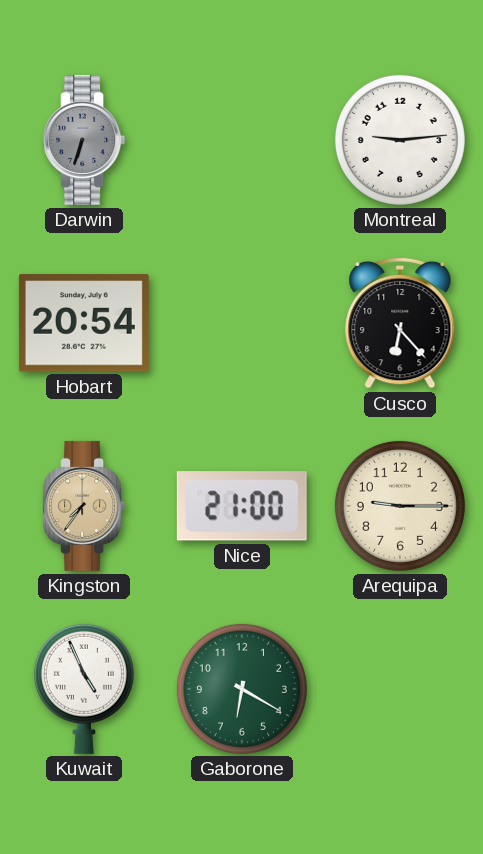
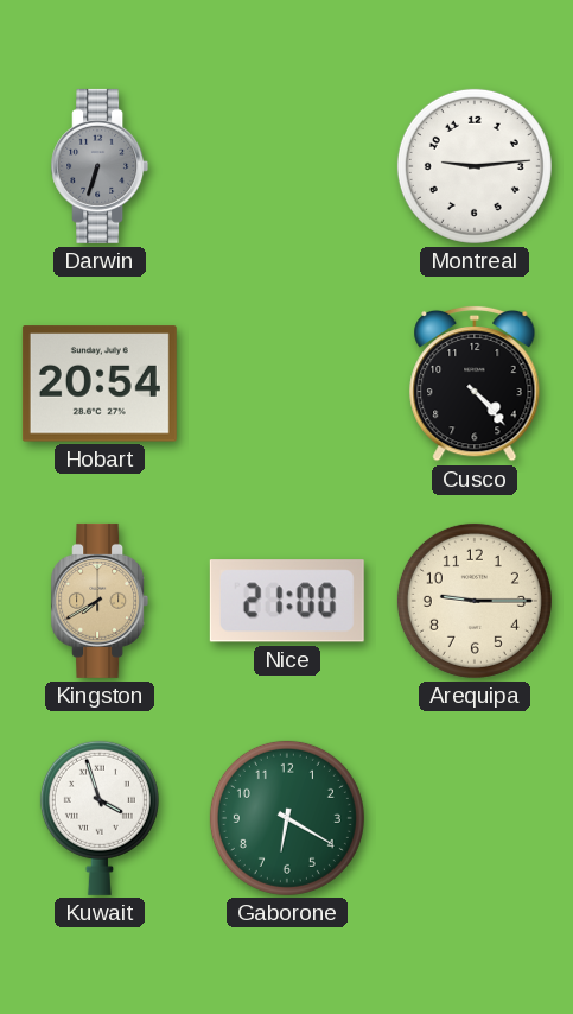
Cusco: 6:23 -> 4:23
Kingston: 7:36 -> 7:40
Kuwait: 4:56 -> 3:57
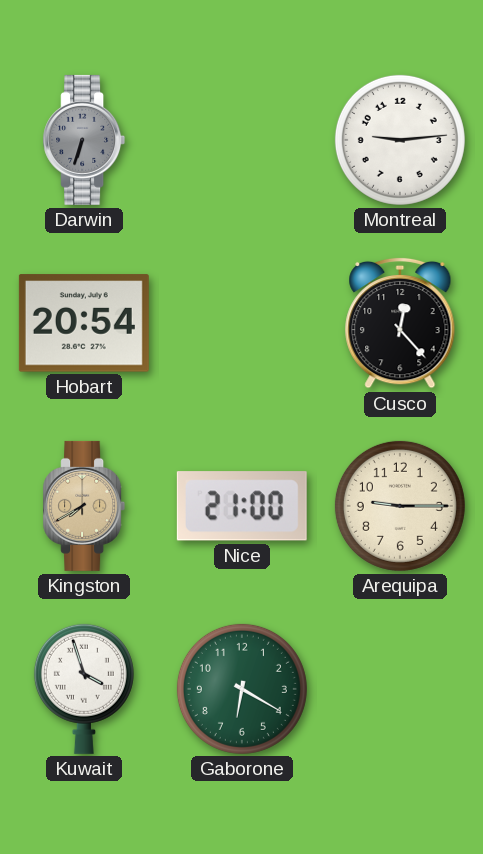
Cusco: 4:23 -> 12:23
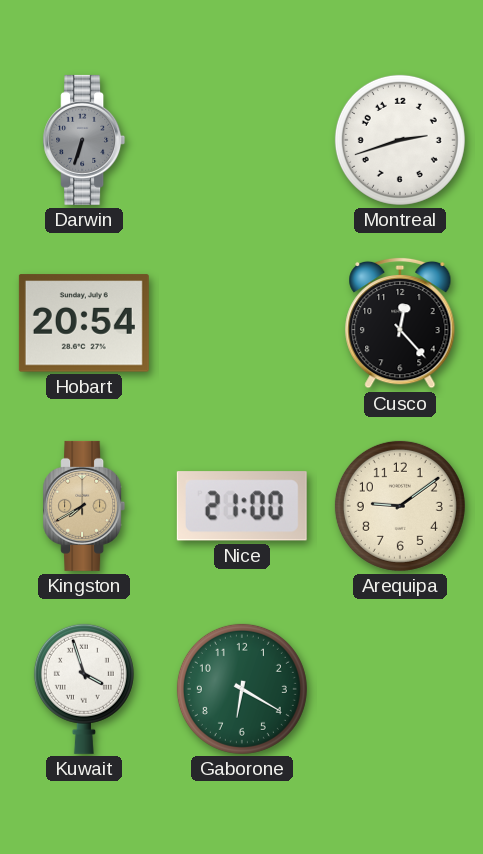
Montreal: 9:14 -> 2:42
Arequipa: 9:15 -> 9:09
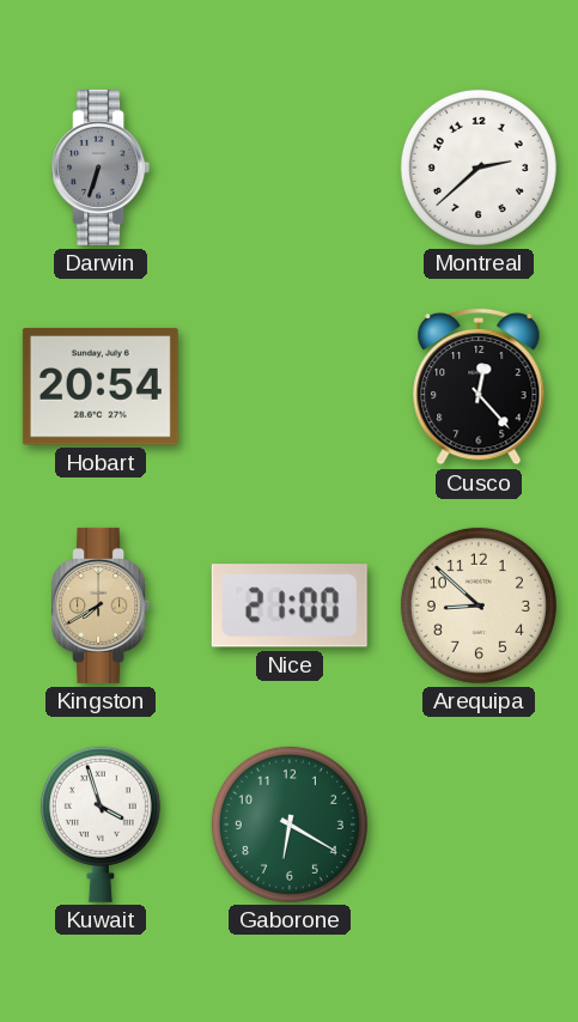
Montreal: 2:42 -> 2:38
Arequipa: 9:09 -> 8:52
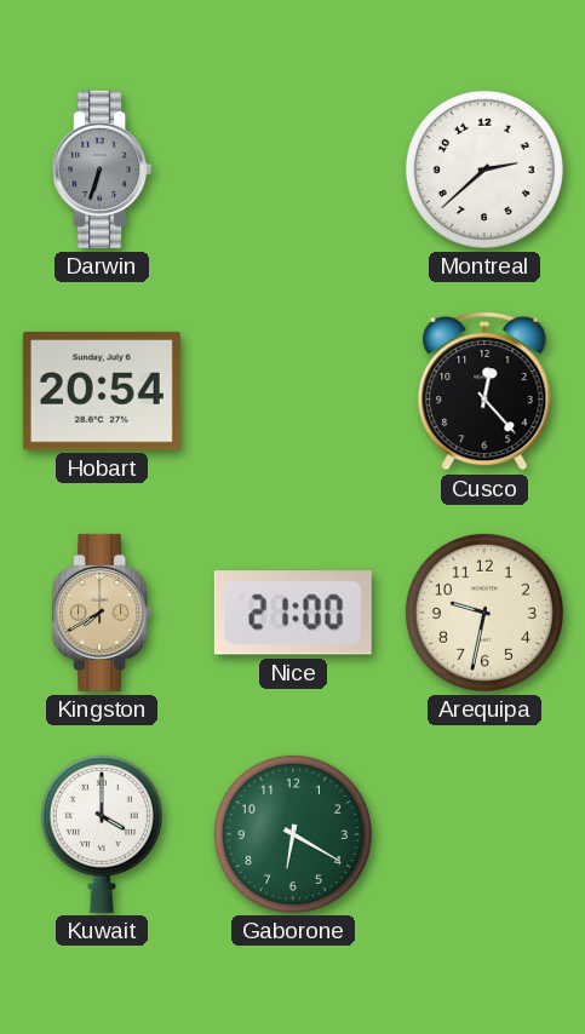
Arequipa: 8:52 -> 9:32
Kuwait: 3:57 -> 4:00
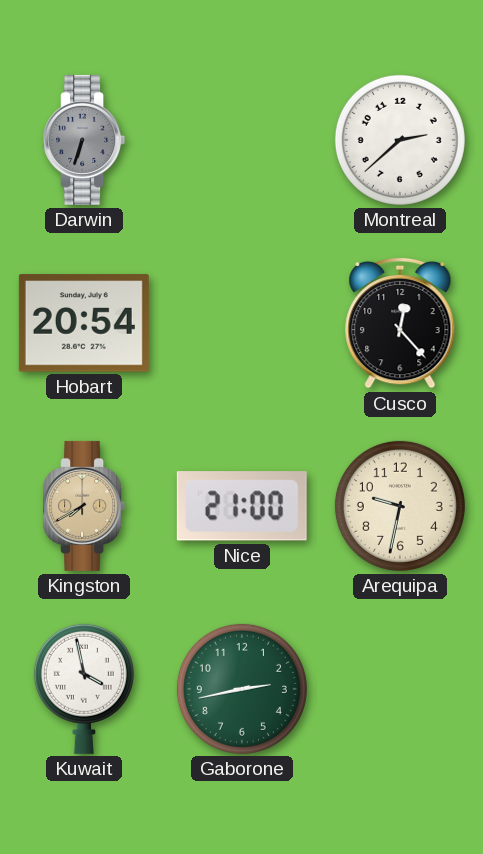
Kuwait: 4:00 -> 3:58
Gaborone: 6:20 -> 2:43
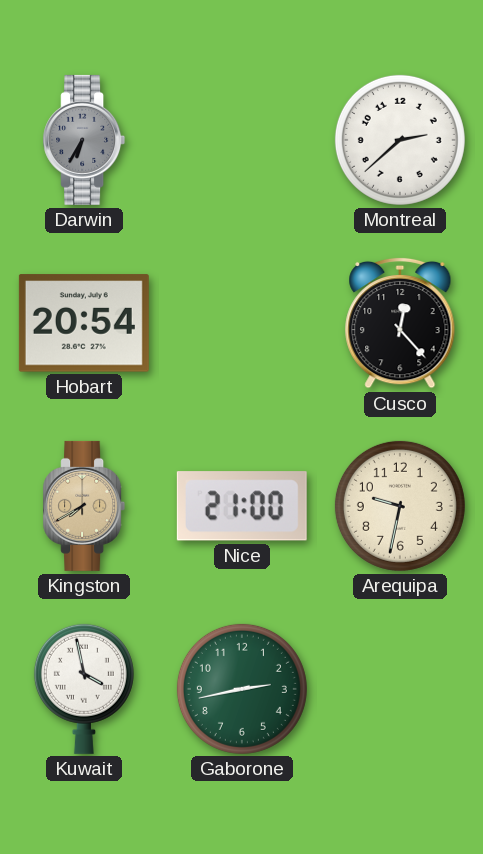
Darwin: 6:33 -> 6:35
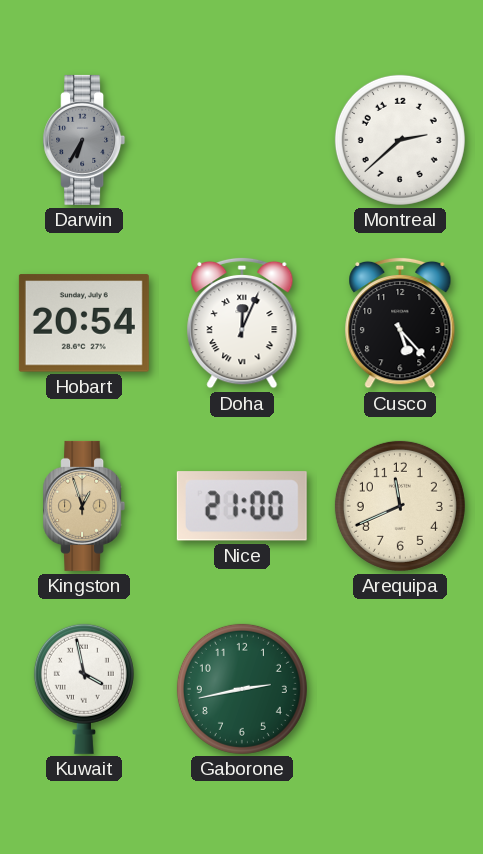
Doha: none -> 12:04
Cusco: 12:23 -> 5:23
Kingston: 7:40 -> 12:57
Arequipa: 9:32 -> 11:41
